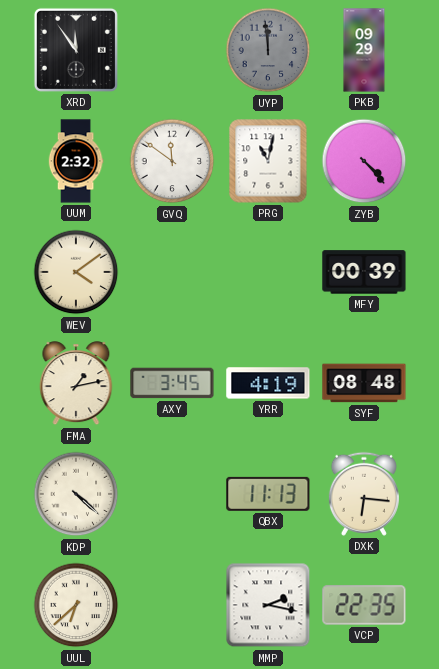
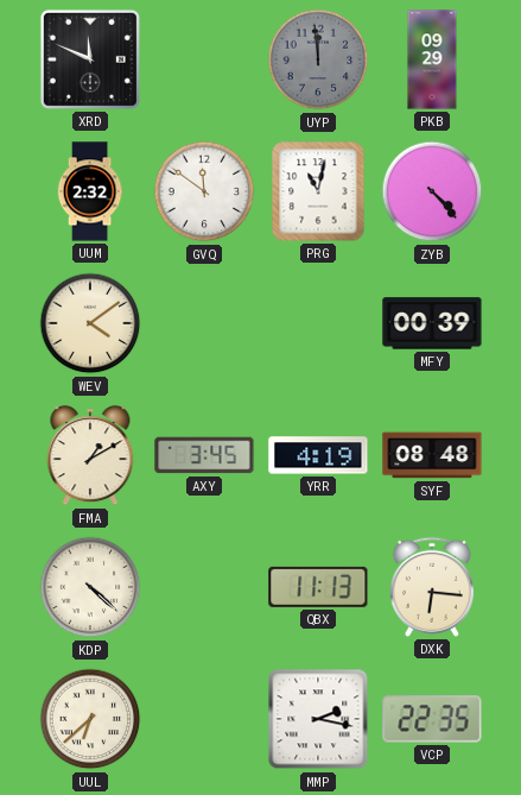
XRD: 11:54 -> 11:49
FMA: 1:13 -> 1:10
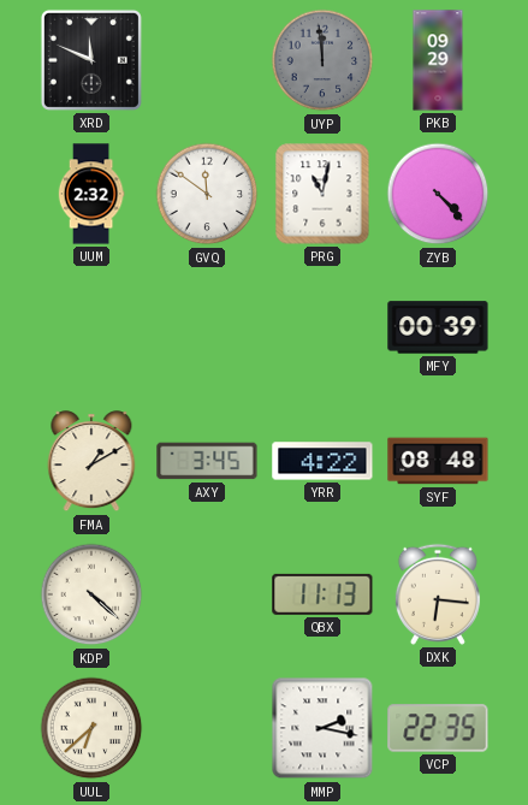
WEV: 4:09 -> none
YRR: 4:19 -> 4:22
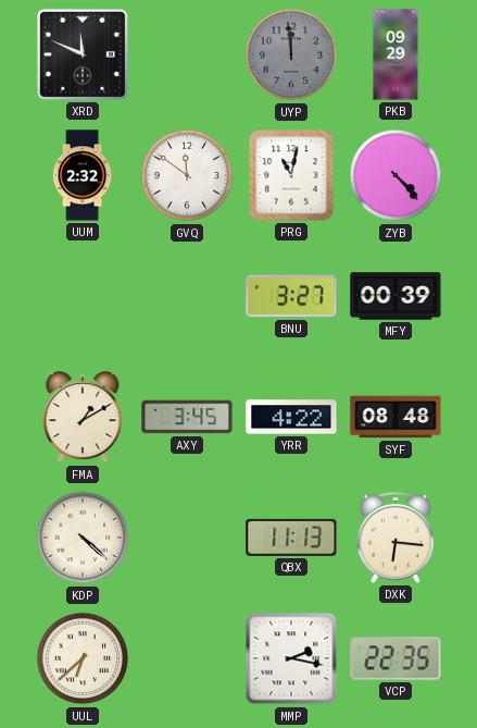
BNU: none -> 3:27
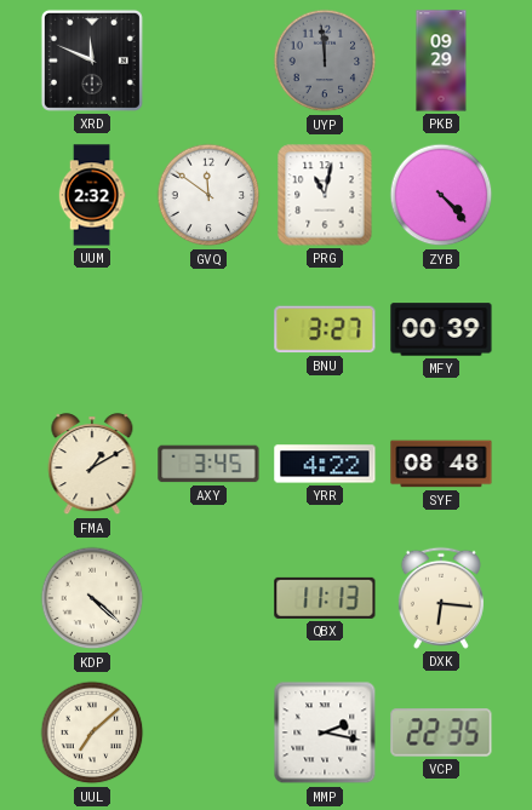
UUL: 6:38 -> 7:08
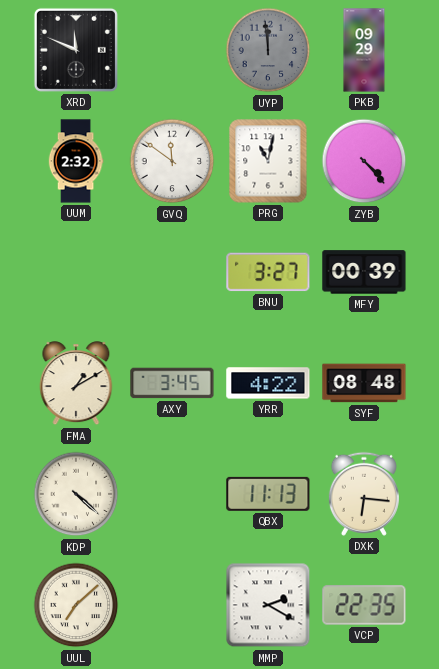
MMP: 2:17 -> 2:20
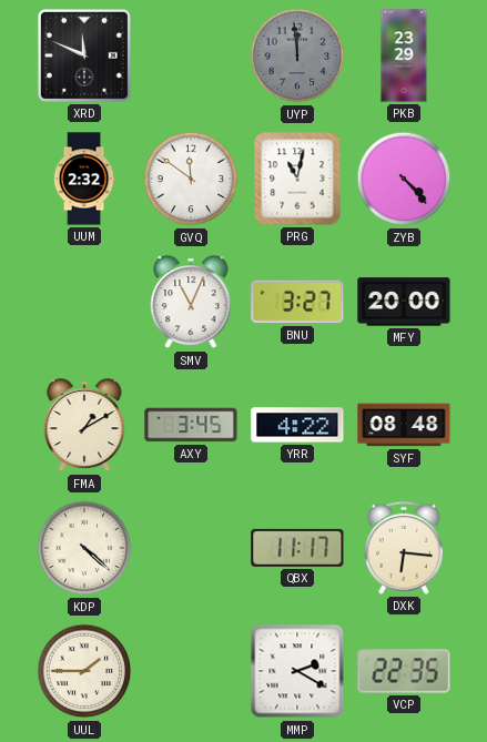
PKB: 09:29 -> 23:29
SMV: none -> 11:04
MFY: 00:39 -> 20:00
QBX: 11:13 -> 11:17
UUL: 7:08 -> 1:45
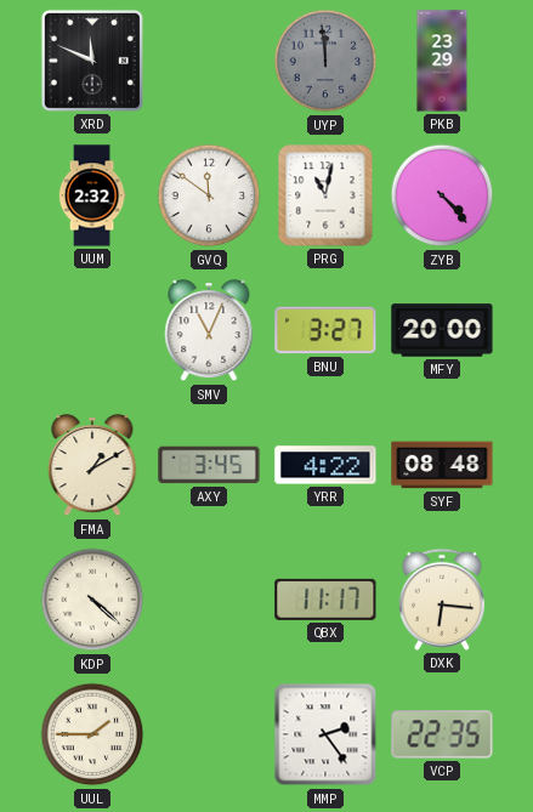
MMP: 2:20 -> 2:24
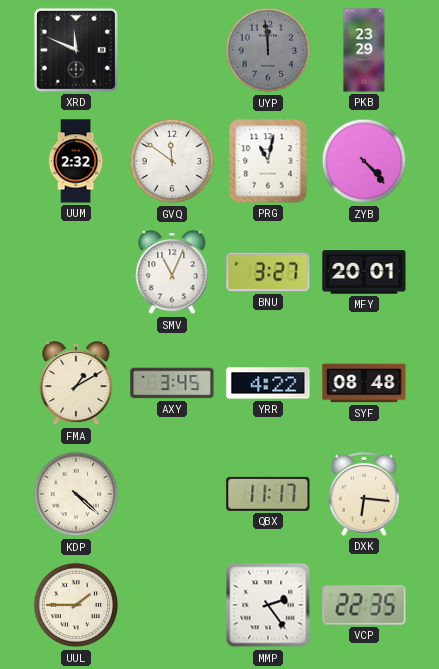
MFY: 20:00 -> 20:01
